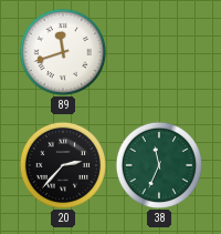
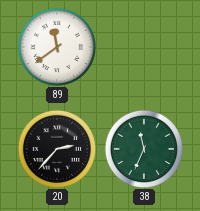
89: 11:42 -> 11:39
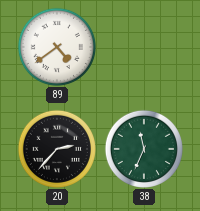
89: 11:39 -> 4:39
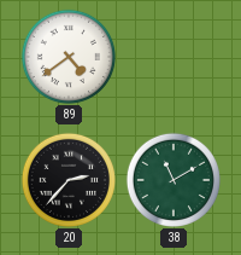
38: 11:34 -> 11:10
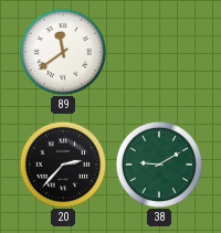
89: 4:39 -> 11:39
38: 11:10 -> 9:10
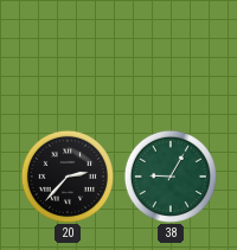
89: 11:39 -> none
38: 9:10 -> 9:05
